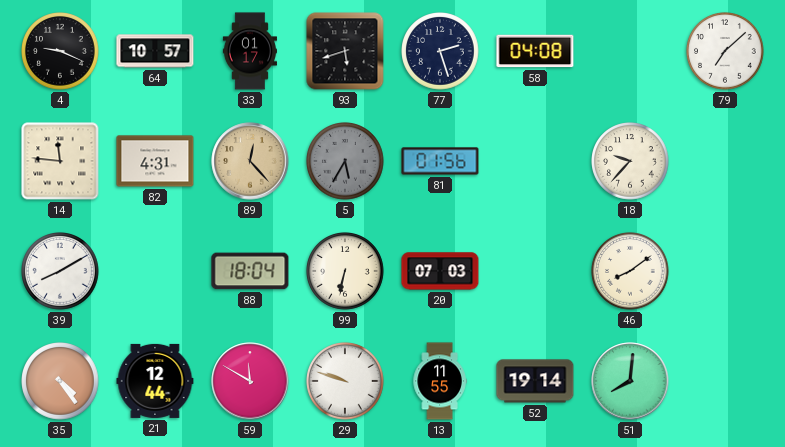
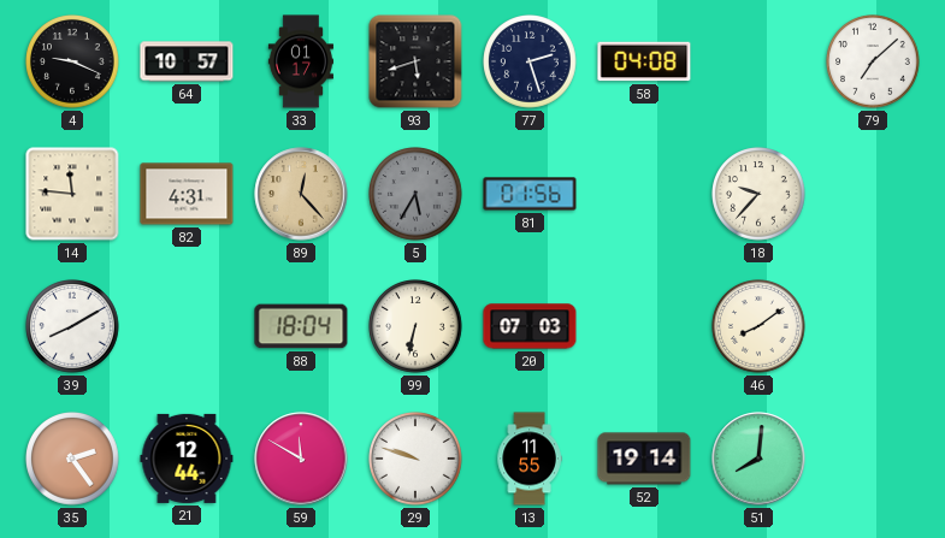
35: 4:24 -> 2:24
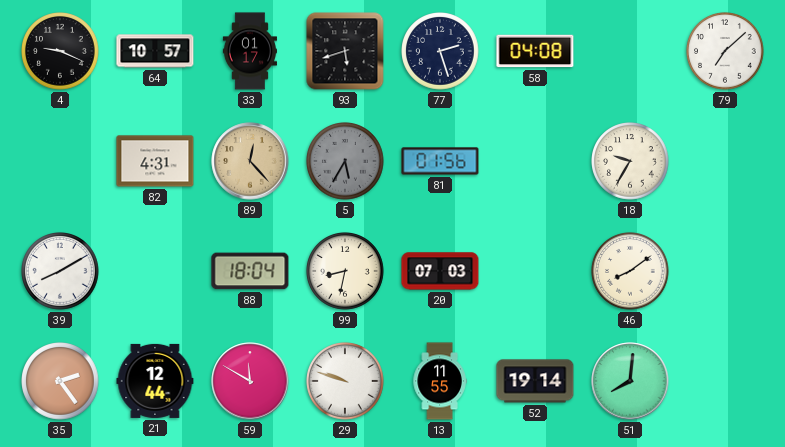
14: 11:46 -> none
18: 9:37 -> 9:35
99: 6:32 -> 8:32
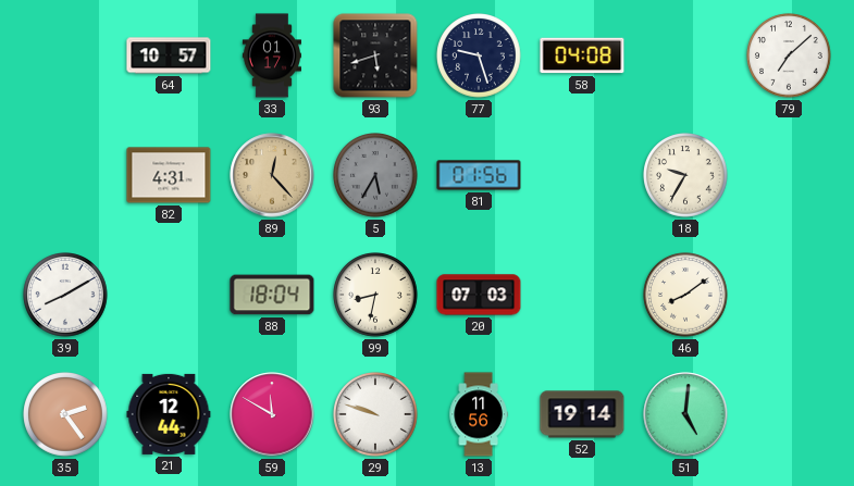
4: 9:19 -> none
77: 2:27 -> 9:27
13: 11:55 -> 11:56
51: 8:01 -> 5:01
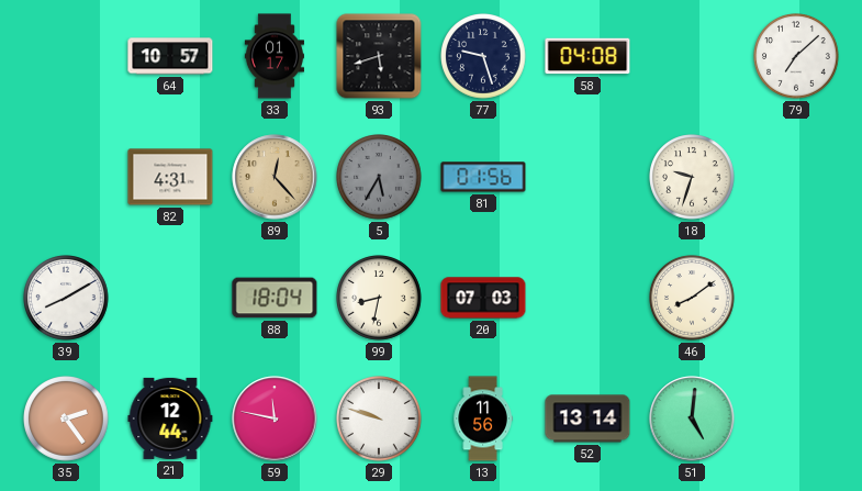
18: 9:35 -> 9:33
59: 11:50 -> 11:47
52: 19:14 -> 13:14
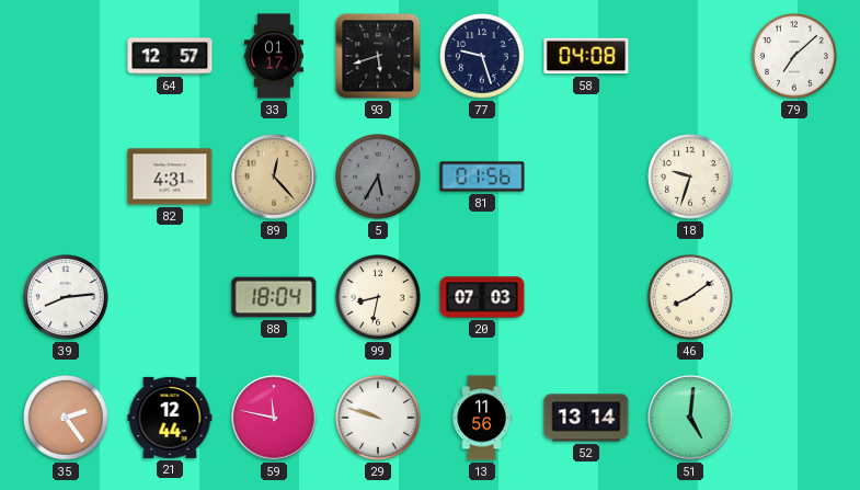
64: 10:57 -> 12:57
39: 8:10 -> 8:14
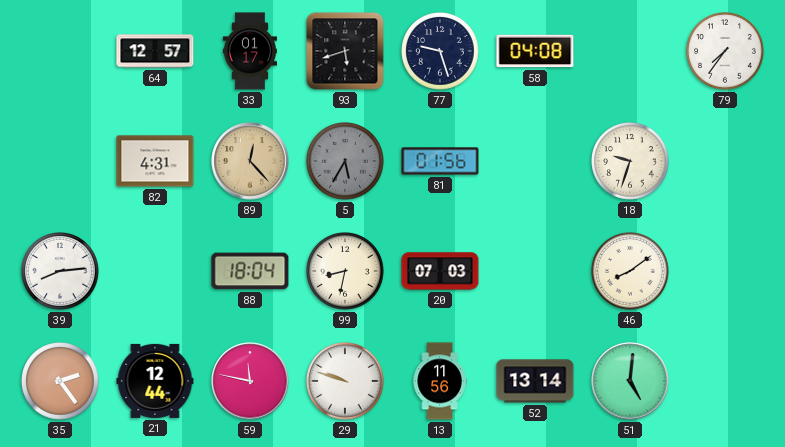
79: 7:08 -> 7:36
